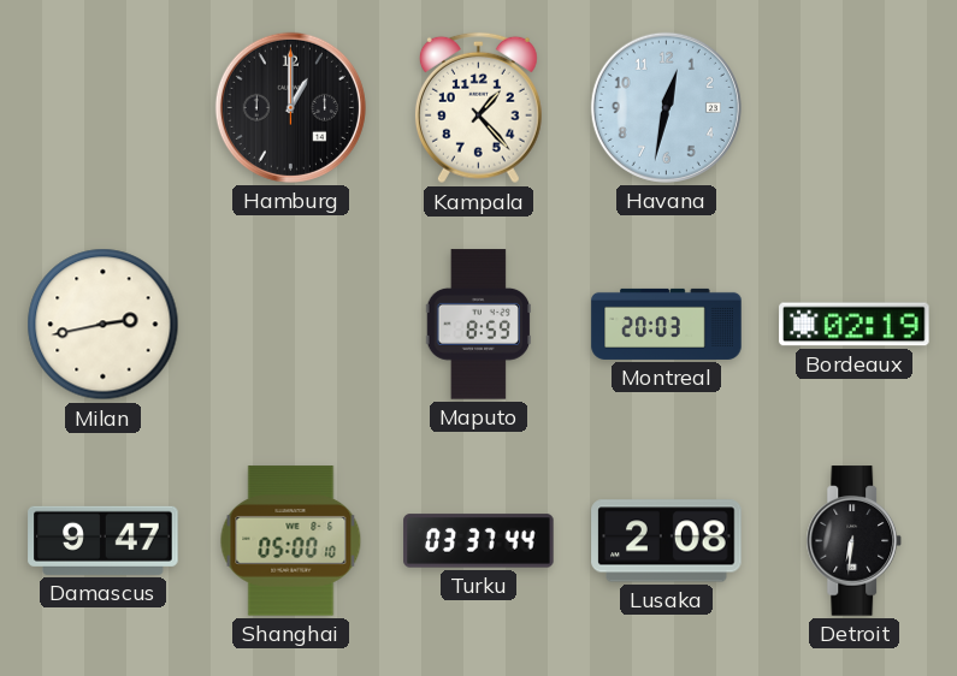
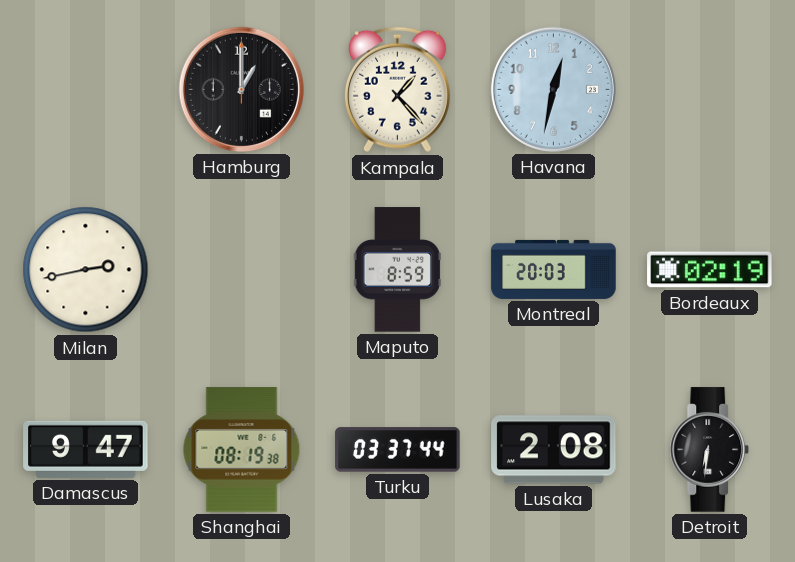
Shanghai: 05:00 -> 08:19
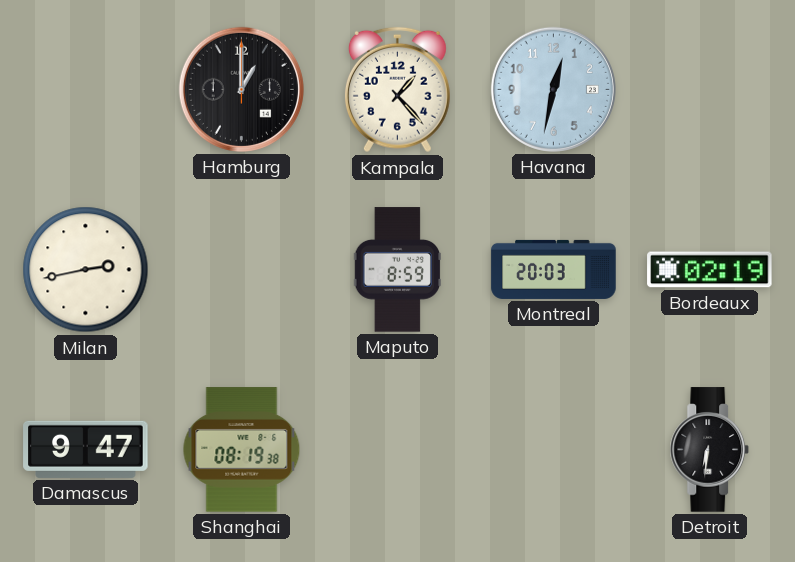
Turku: 03:37 -> none
Lusaka: 2:08 -> none
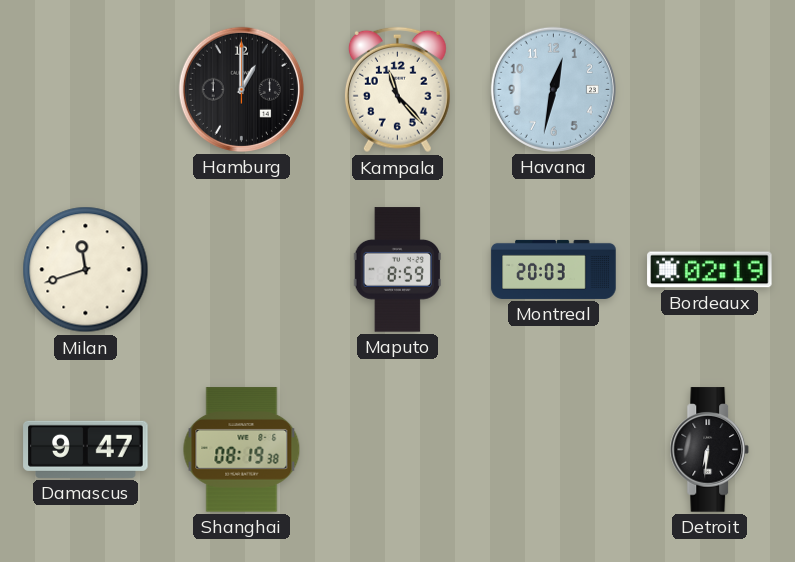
Kampala: 1:23 -> 11:23
Milan: 2:43 -> 11:42
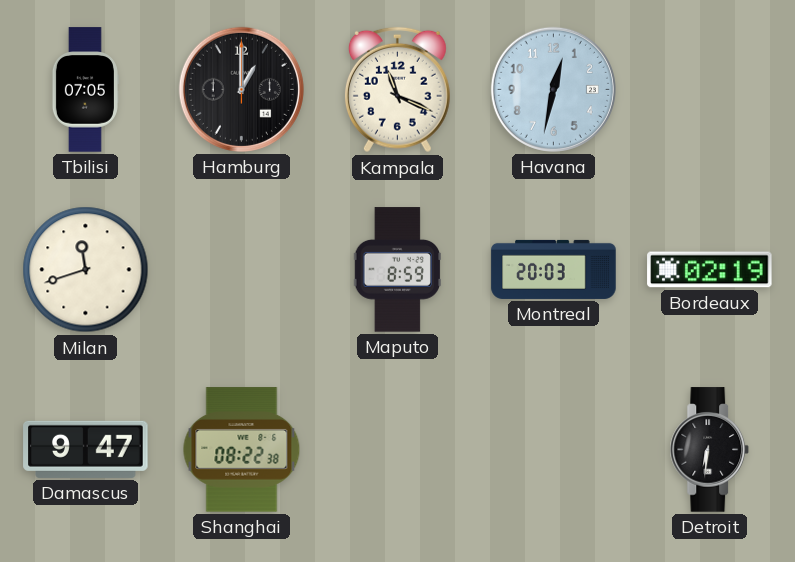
Tbilisi: none -> 07:05
Kampala: 11:23 -> 11:19
Shanghai: 08:19 -> 08:22
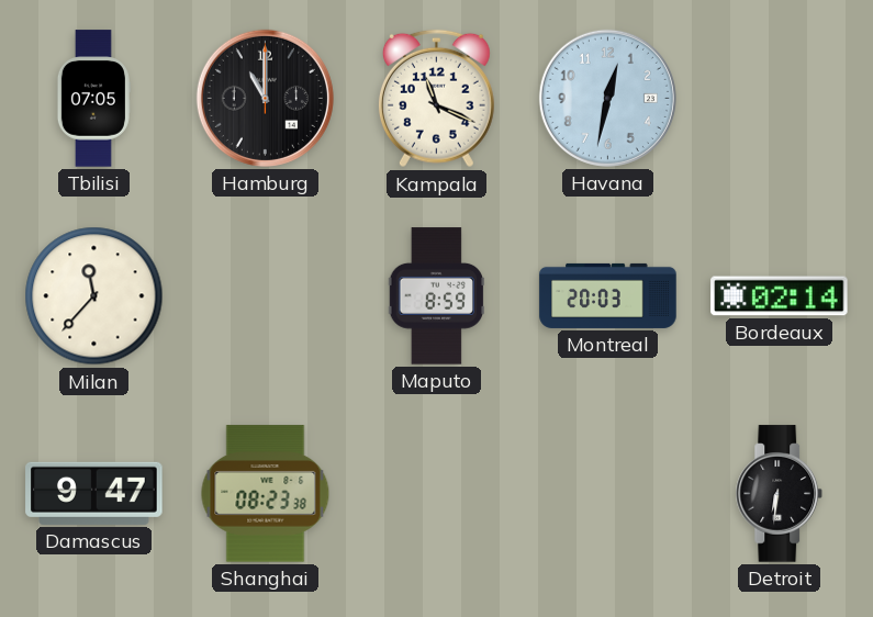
Hamburg: 1:00 -> 11:00
Milan: 11:42 -> 11:37
Bordeaux: 02:19 -> 02:14
Shanghai: 08:22 -> 08:23
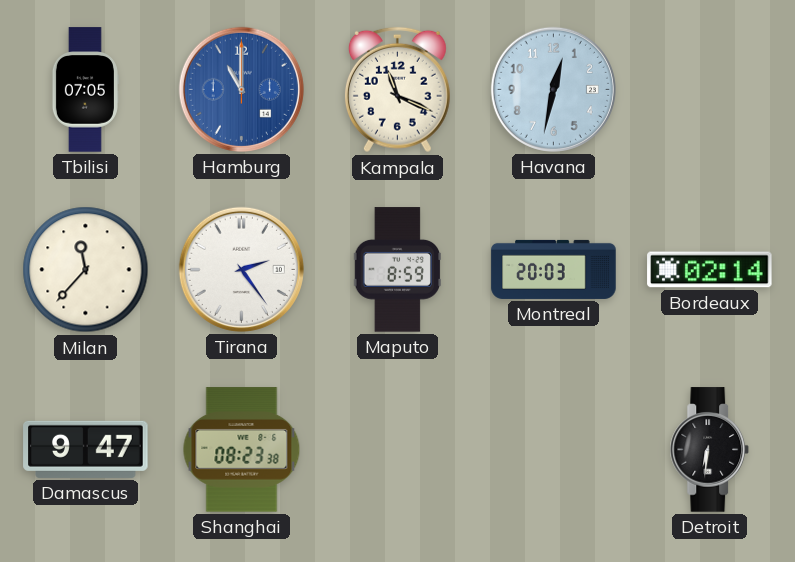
Hamburg dial: black -> blue
Tirana: none -> 2:24
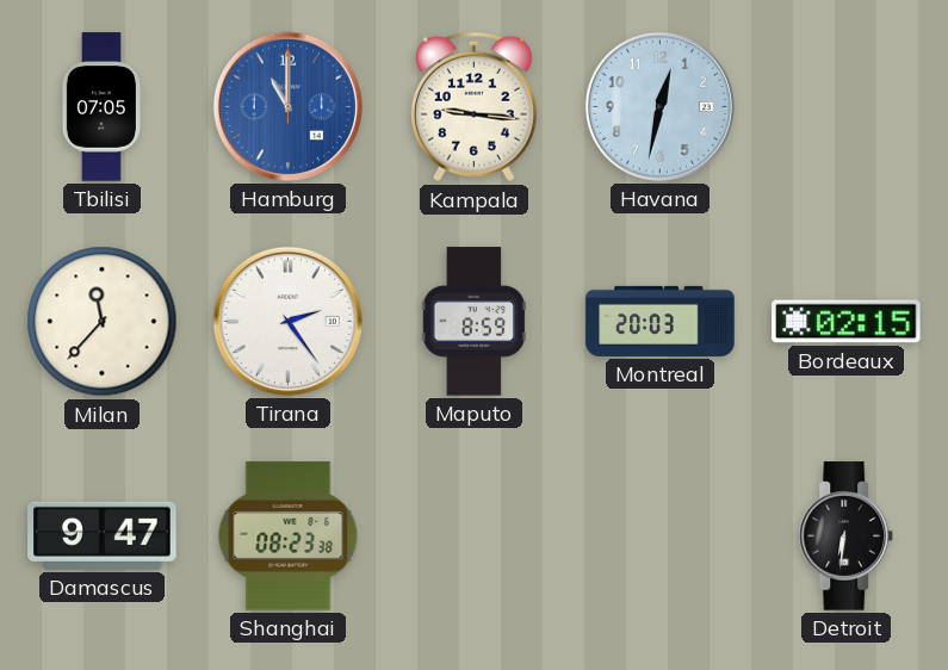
Kampala: 11:19 -> 9:16
Bordeaux: 02:14 -> 02:15
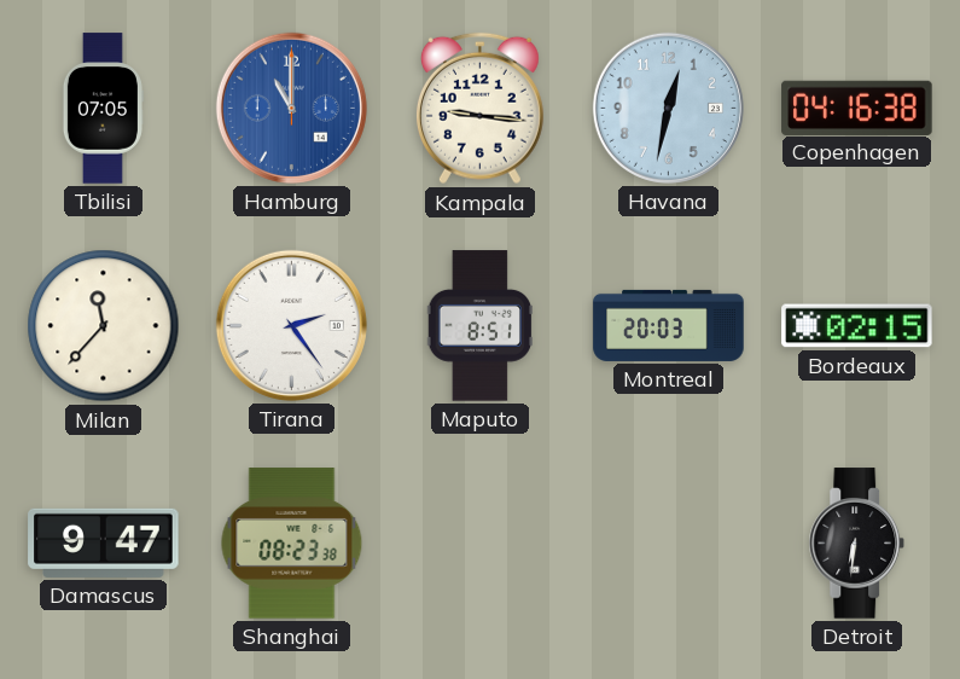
Copenhagen: none -> 04:16
Maputo: 8:59 -> 8:51
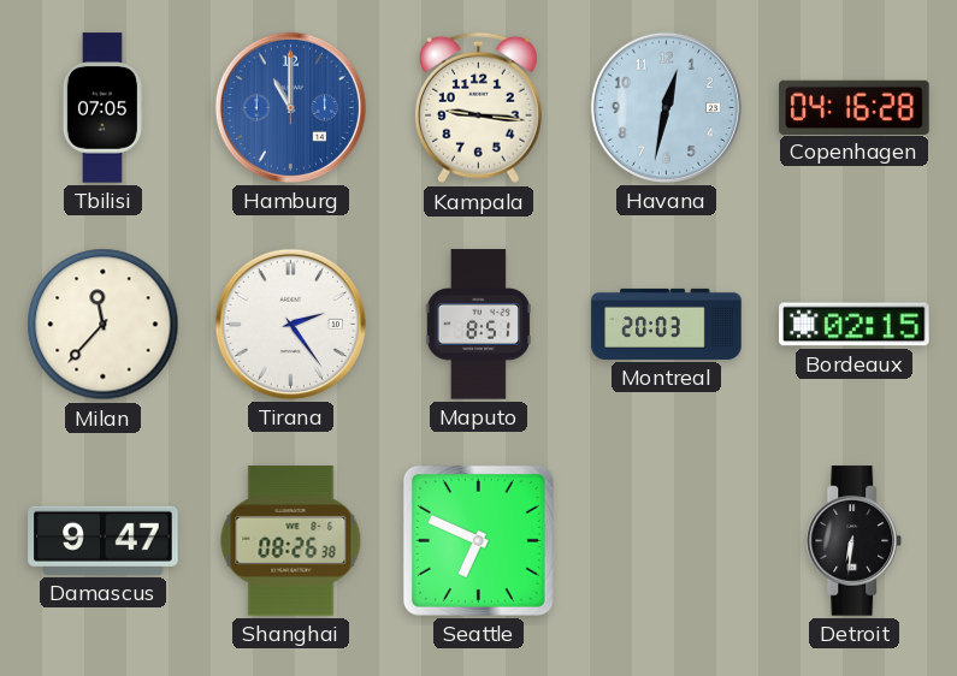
Copenhagen: 04:16:38 -> 04:16:28
Shanghai: 08:23 -> 08:26
Seattle: none -> 6:49
